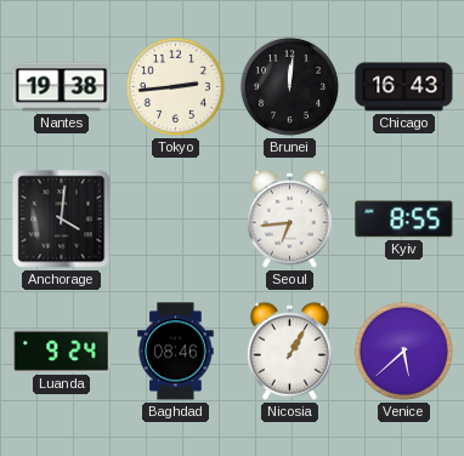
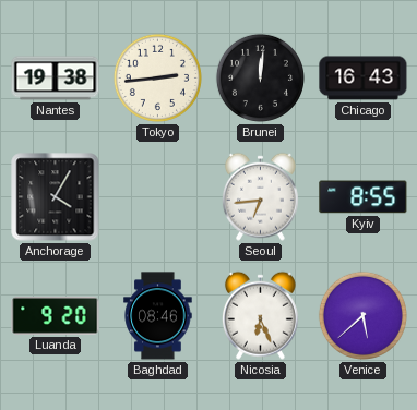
Anchorage: 4:01 -> 4:05
Luanda: 9:24 -> 9:20
Nicosia: 1:05 -> 6:26
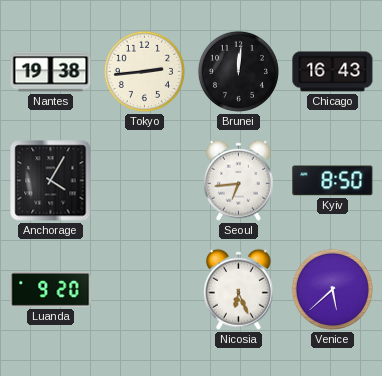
Kyiv: 8:55 -> 8:50
Baghdad: 08:46 -> none
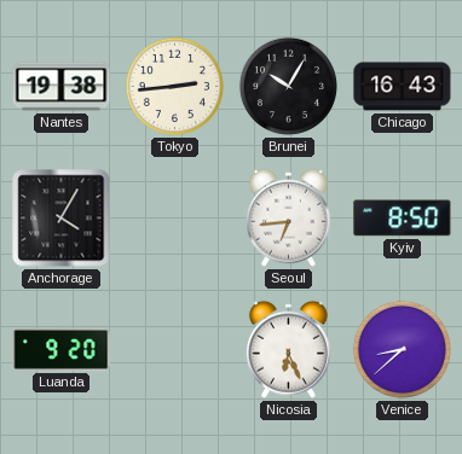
Brunei: 12:01 -> 10:05
Venice: 5:38 -> 8:38
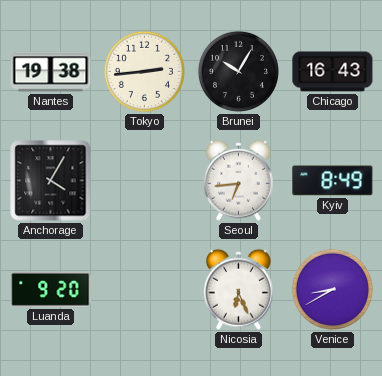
Kyiv: 8:50 -> 8:49
Venice: 8:38 -> 8:40
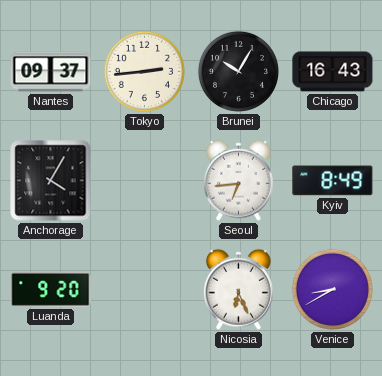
Nantes: 19:38 -> 09:37
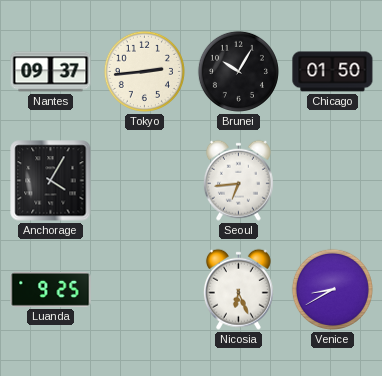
Chicago: 16:43 -> 01:50
Kyiv: 8:49 -> none
Luanda: 9:20 -> 9:25
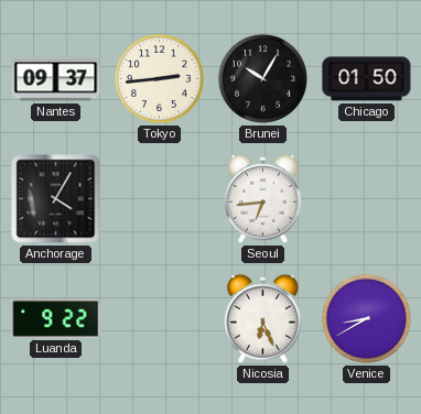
Luanda: 9:25 -> 9:22
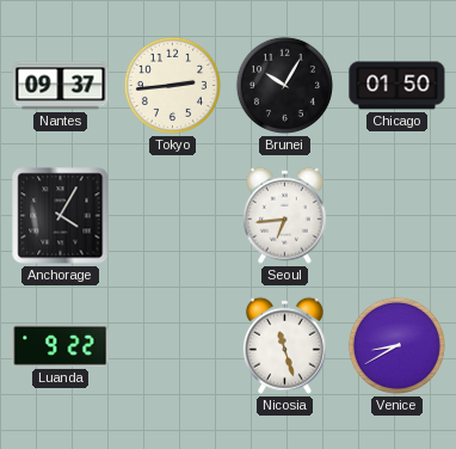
Nicosia: 6:26 -> 11:27
